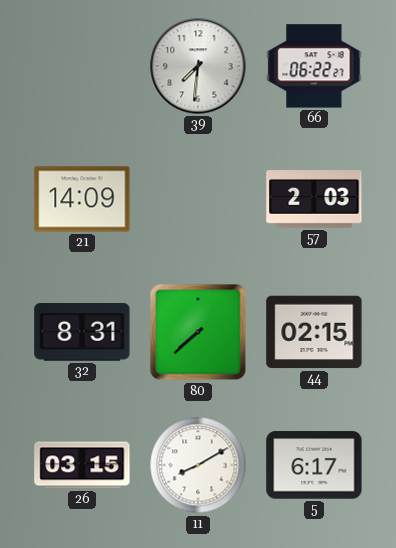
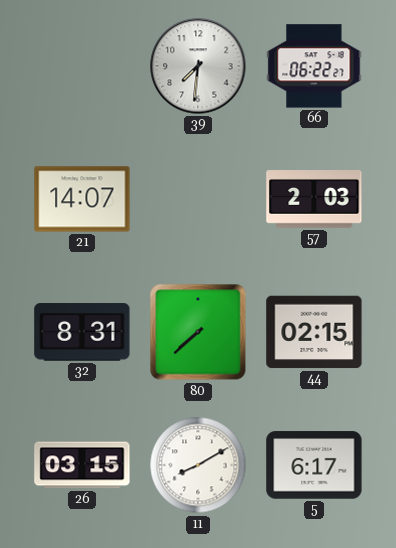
21: 14:09 -> 14:07
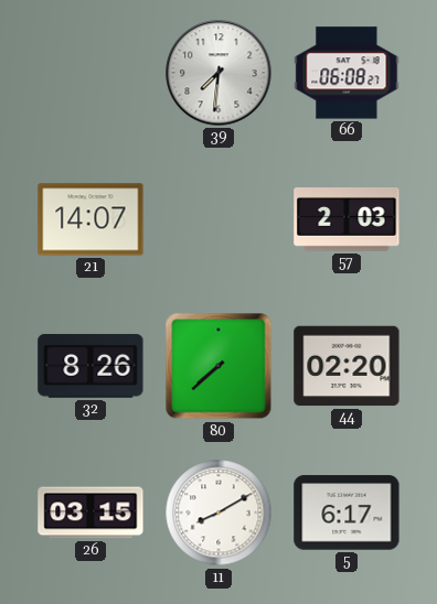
66: 06:22 -> 06:08
32: 8:31 -> 8:26
44: 02:15 -> 02:20
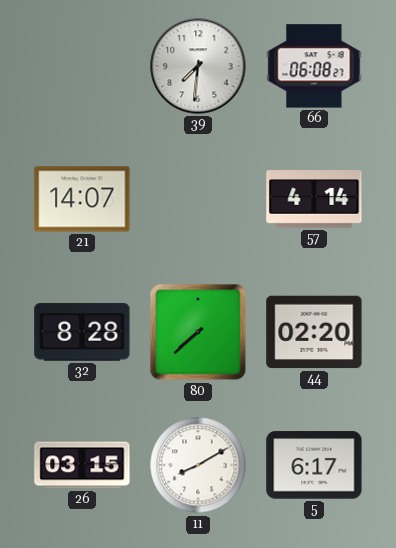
57: 2:03 -> 4:14
32: 8:26 -> 8:28
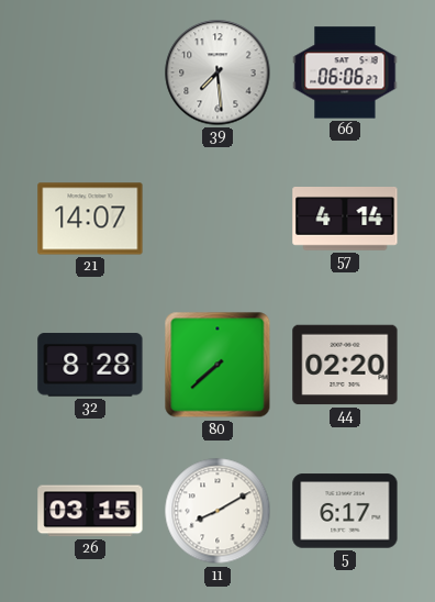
39: 7:31 -> 7:29
66: 06:08 -> 06:06
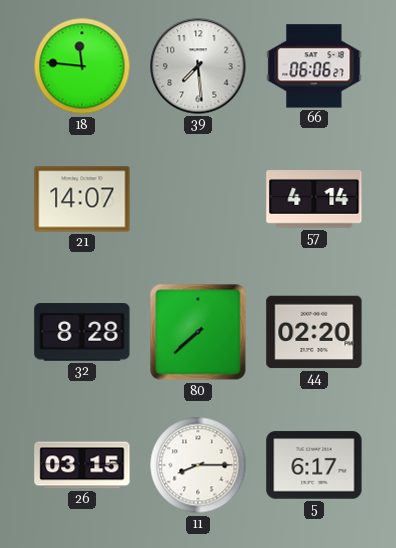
18: none -> 11:46
11: 8:10 -> 8:15
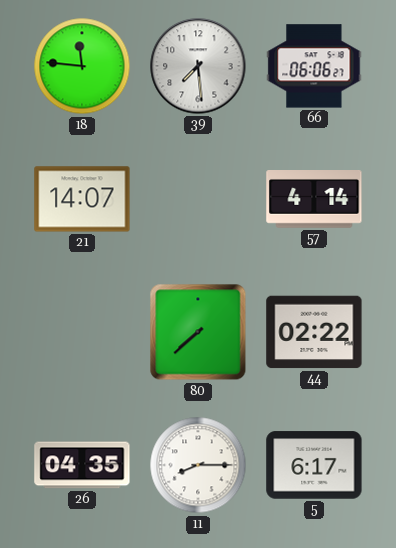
32: 8:28 -> none
44: 02:20 -> 02:22
26: 03:15 -> 04:35
